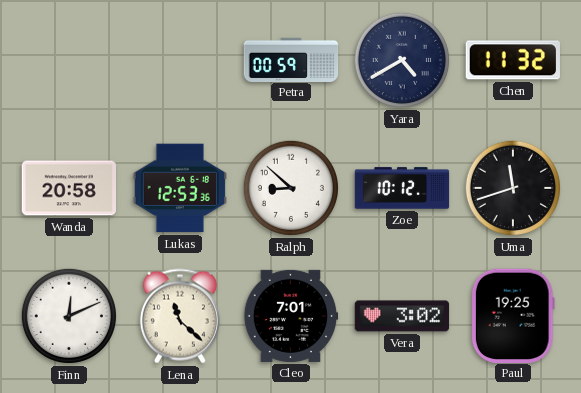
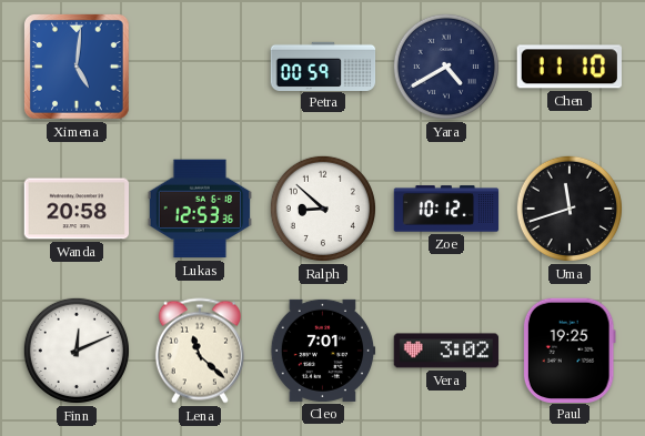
Ximena: none -> 5:01
Chen: 11:32 -> 11:10
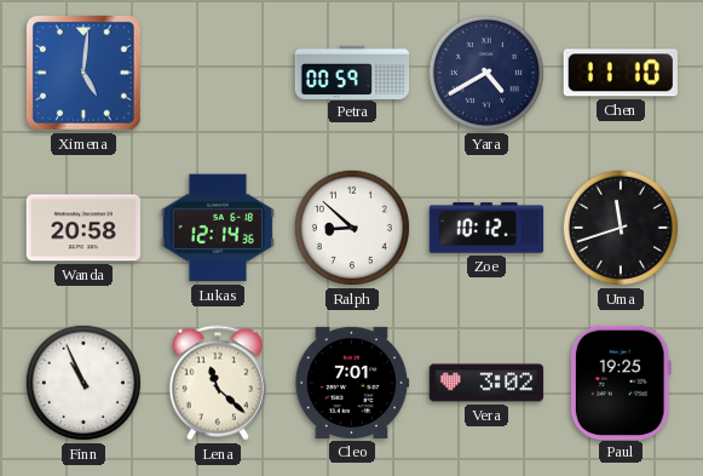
Lukas: 12:53 -> 12:14
Finn: 12:11 -> 10:56
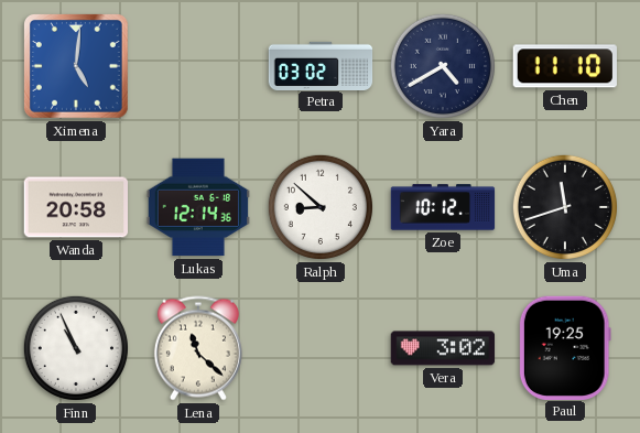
Petra: 00:59 -> 03:02
Cleo: 7:01 -> none
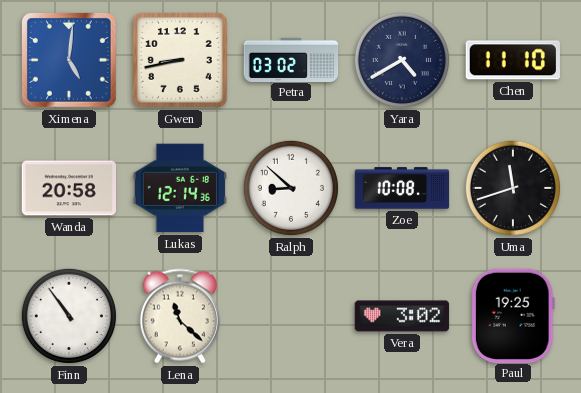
Gwen: none -> 8:43
Zoe: 10:12 -> 10:08
Finn: 10:56 -> 10:54
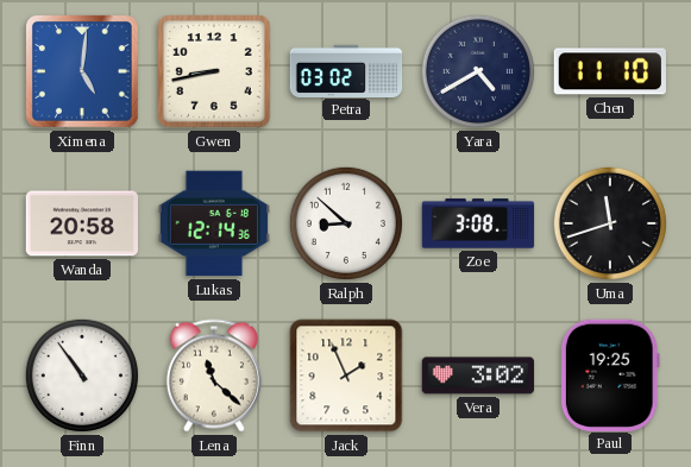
Zoe: 10:08 -> 3:08
Jack: none -> 1:56
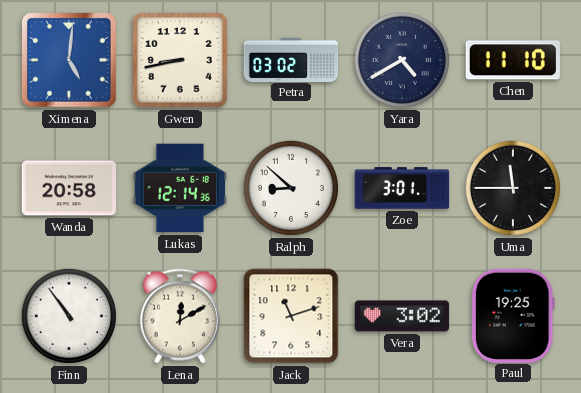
Zoe: 3:08 -> 3:01
Uma: 11:42 -> 11:45
Lena: 11:22 -> 12:10
Jack: 1:56 -> 11:12
